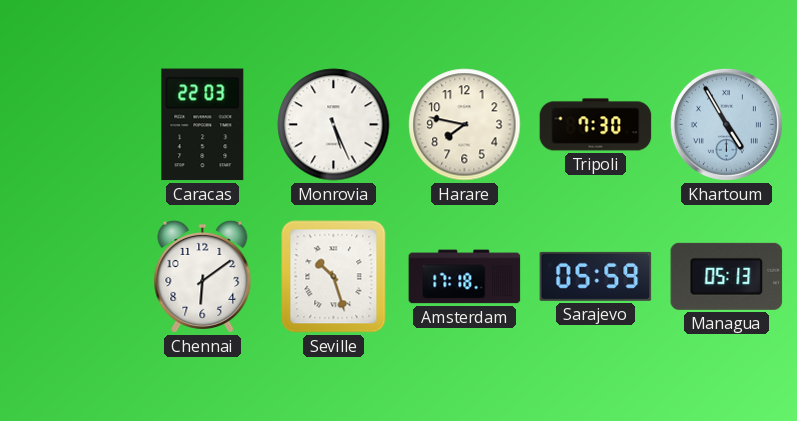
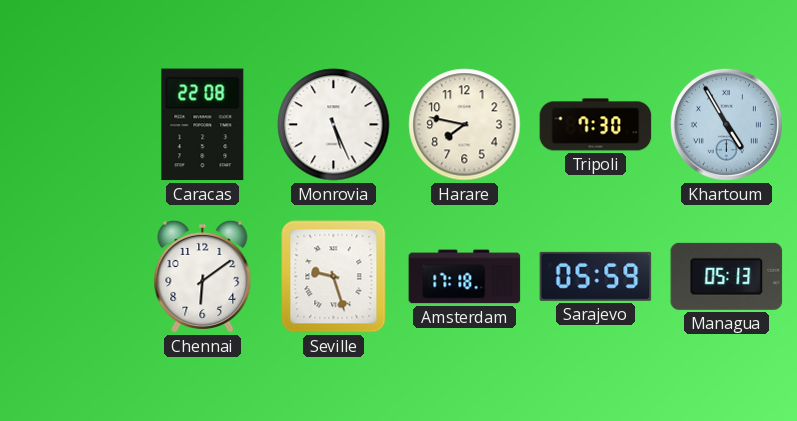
Caracas: 22:03 -> 22:08
Seville: 10:27 -> 9:27
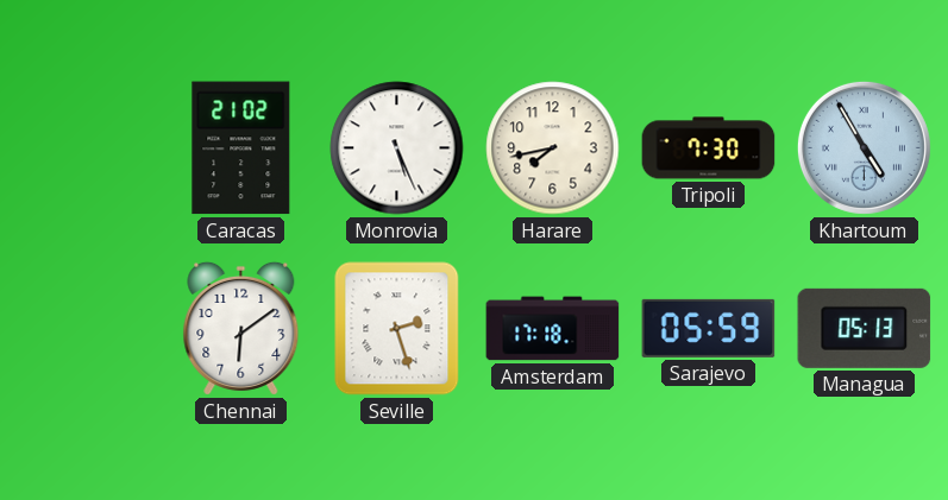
Caracas: 22:08 -> 21:02
Harare: 7:47 -> 7:43
Seville: 9:27 -> 2:27
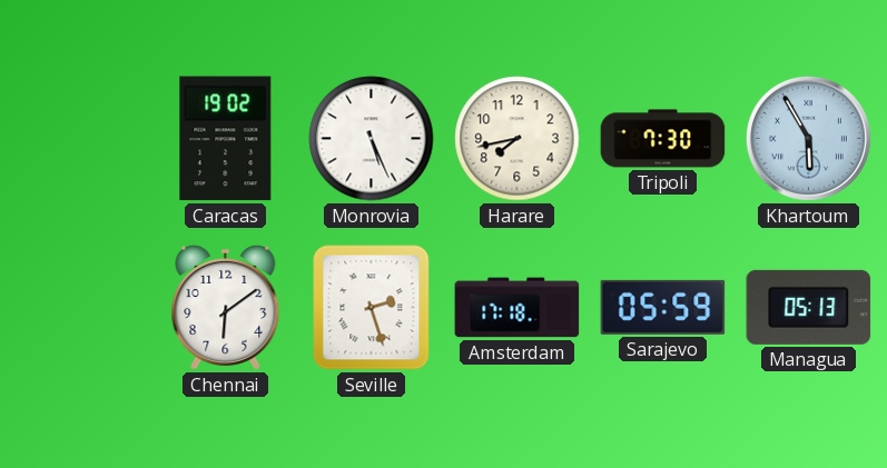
Caracas: 21:02 -> 19:02
Khartoum: 4:55 -> 5:55
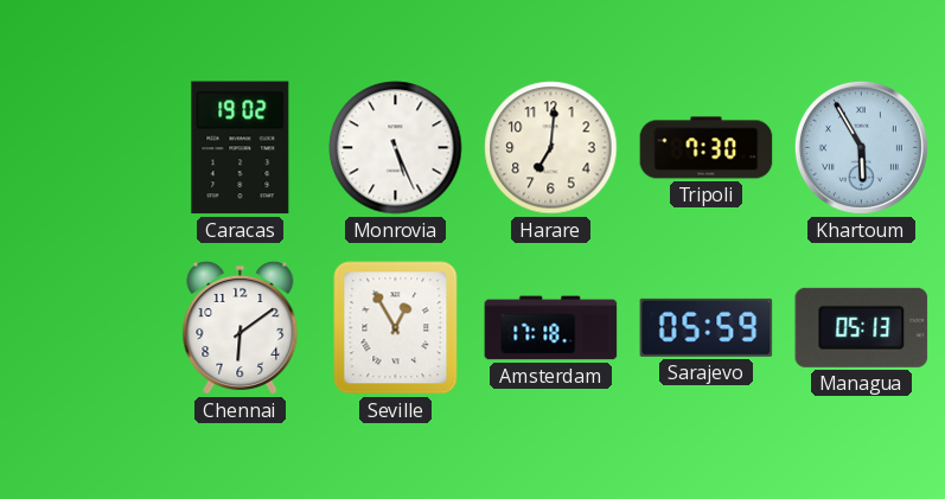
Harare: 7:43 -> 7:01
Seville: 2:27 -> 12:55
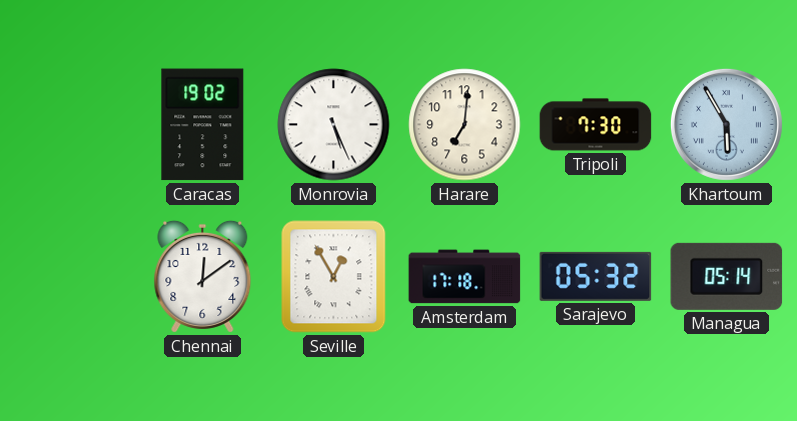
Chennai: 6:09 -> 12:09
Sarajevo: 05:59 -> 05:32
Managua: 05:13 -> 05:14
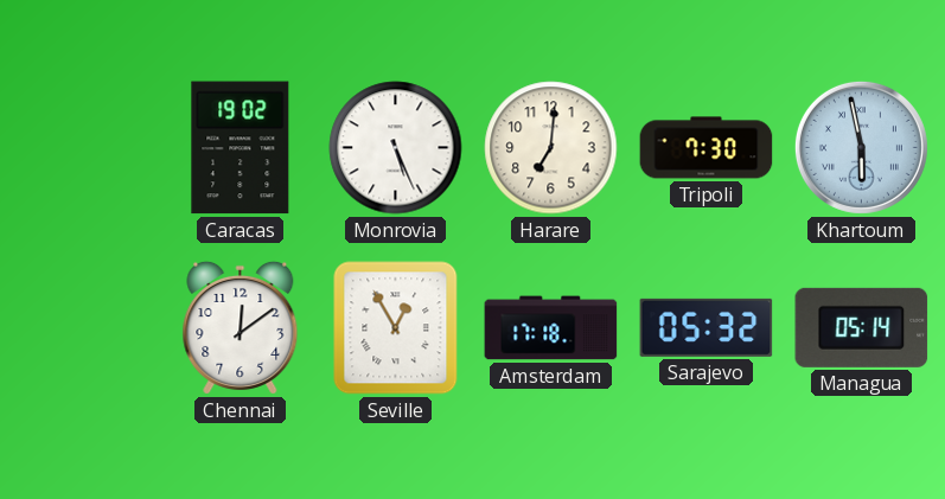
Khartoum: 5:55 -> 5:58
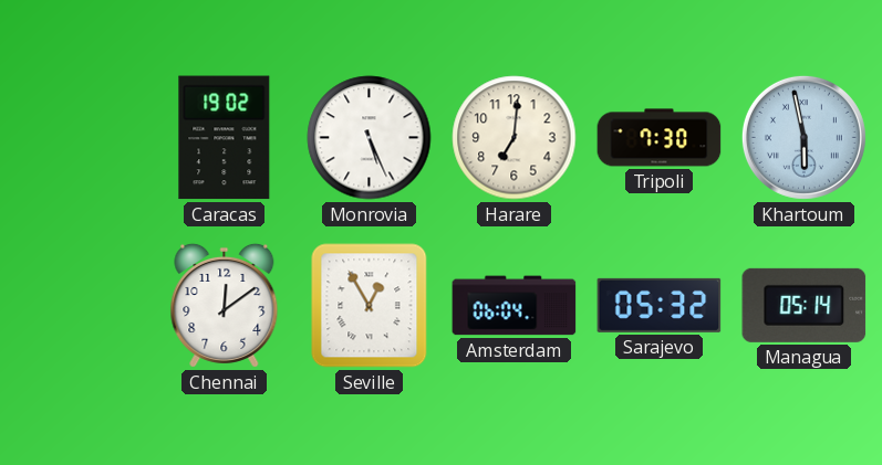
Amsterdam: 17:18 -> 06:04
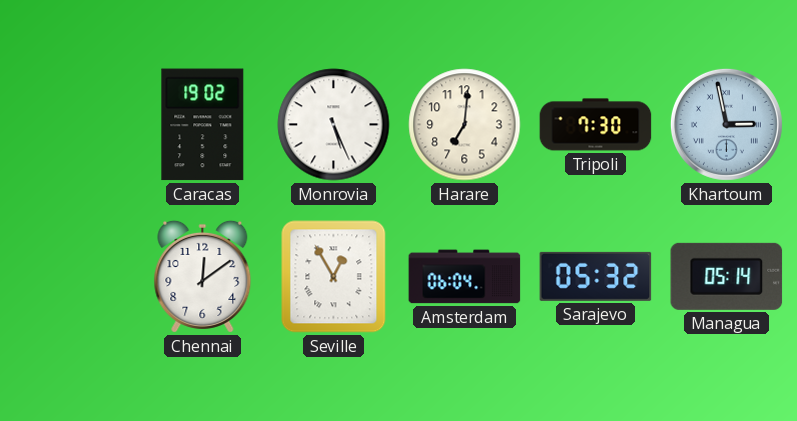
Khartoum: 5:58 -> 2:58
